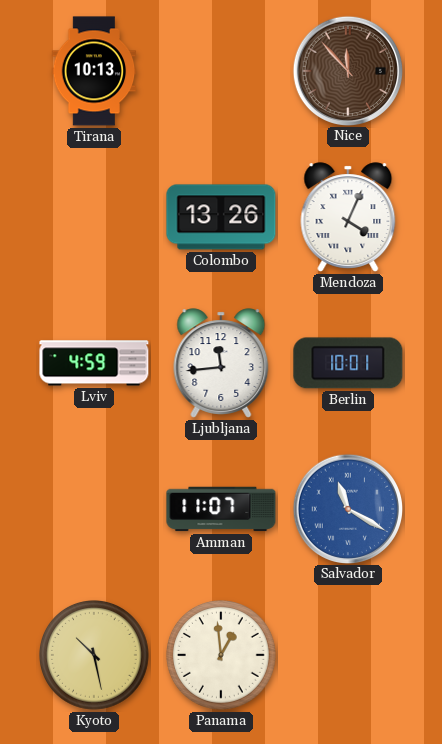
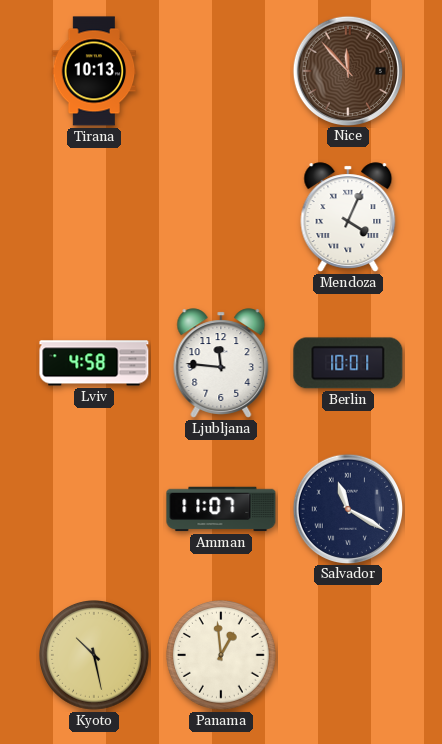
Colombo: 13:26 -> none
Lviv: 4:59 -> 4:58
Ljubljana: 11:44 -> 11:46
Salvador dial: blue -> navy
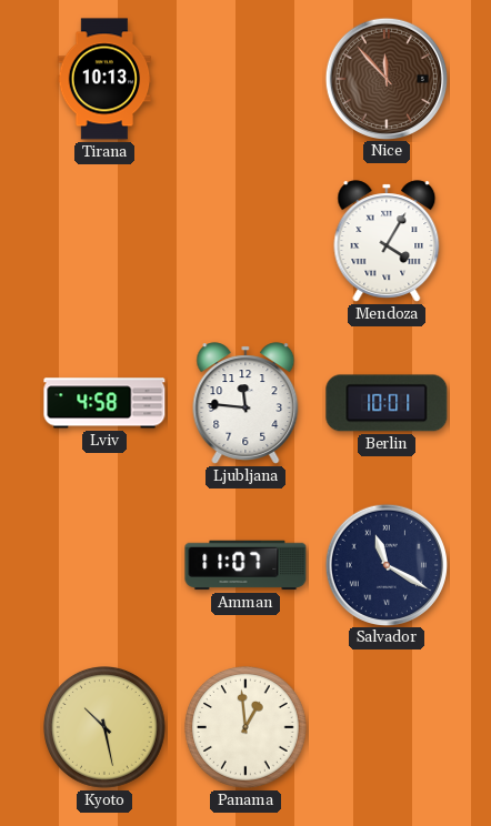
Mendoza: 4:04 -> 4:05
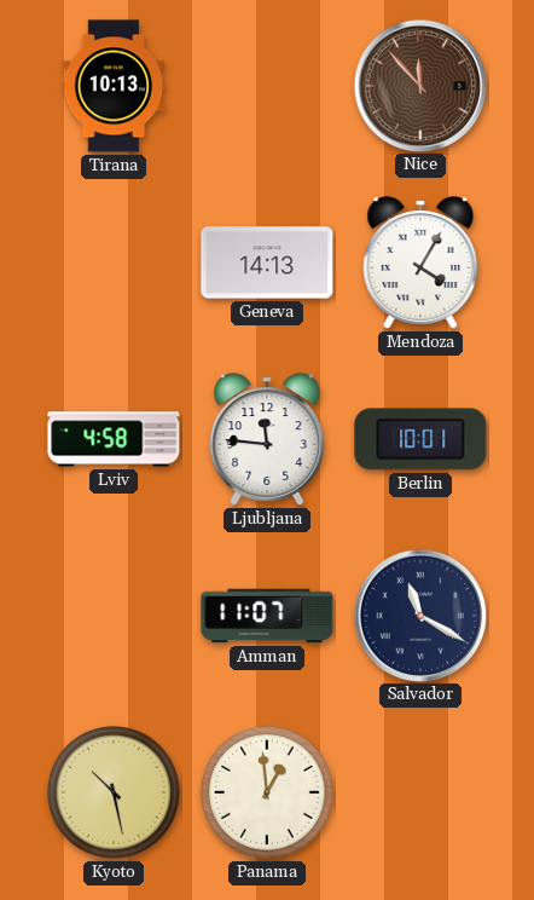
Geneva: none -> 14:13
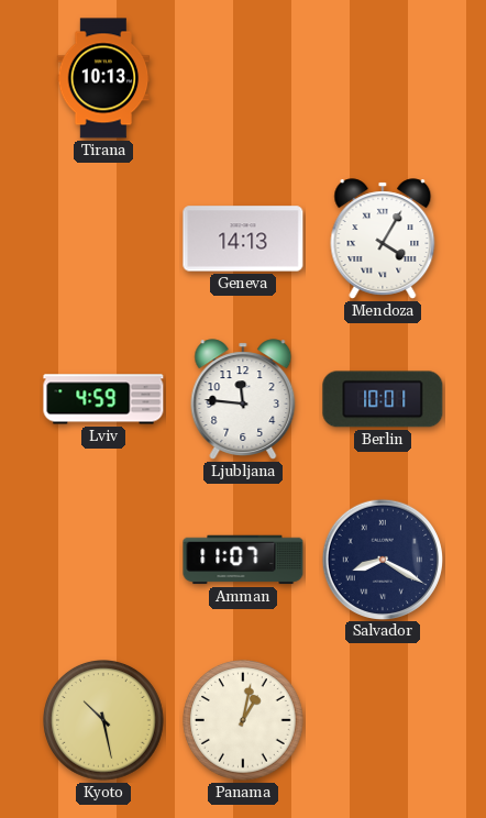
Nice: 11:53 -> none
Lviv: 4:58 -> 4:59
Salvador: 11:20 -> 8:20
Panama: 12:59 -> 1:02
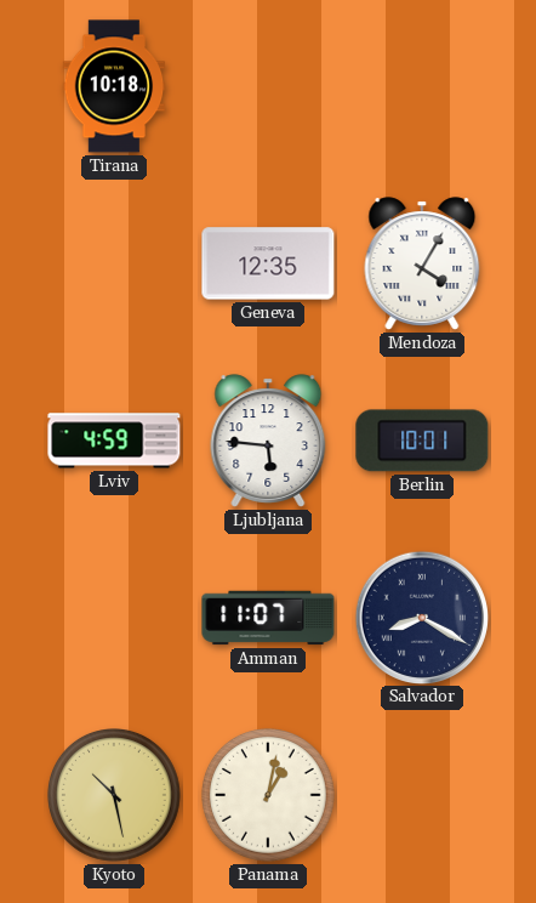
Tirana: 10:13 -> 10:18
Geneva: 14:13 -> 12:35
Ljubljana: 11:46 -> 5:46
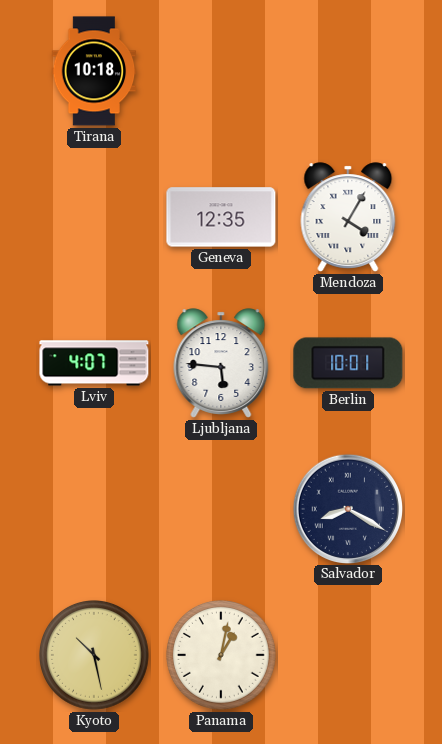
Lviv: 4:59 -> 4:07
Amman: 11:07 -> none
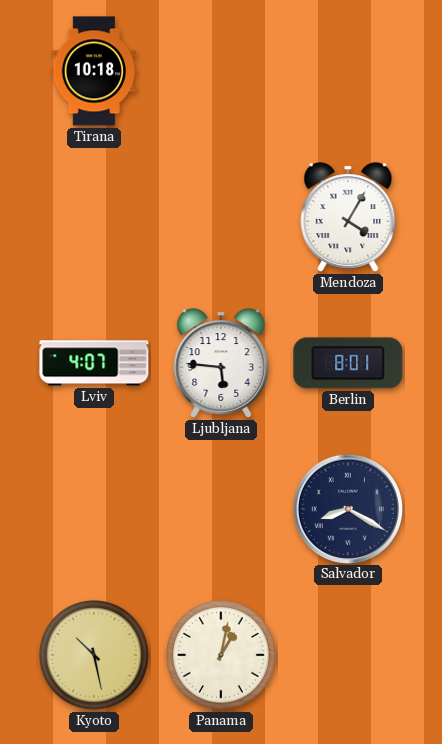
Geneva: 12:35 -> none
Berlin: 10:01 -> 8:01
